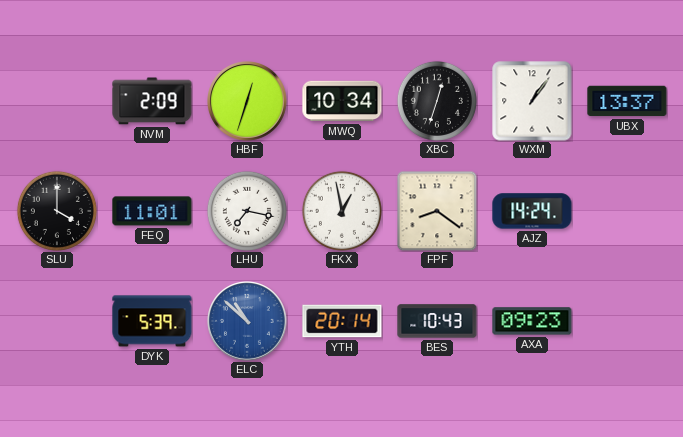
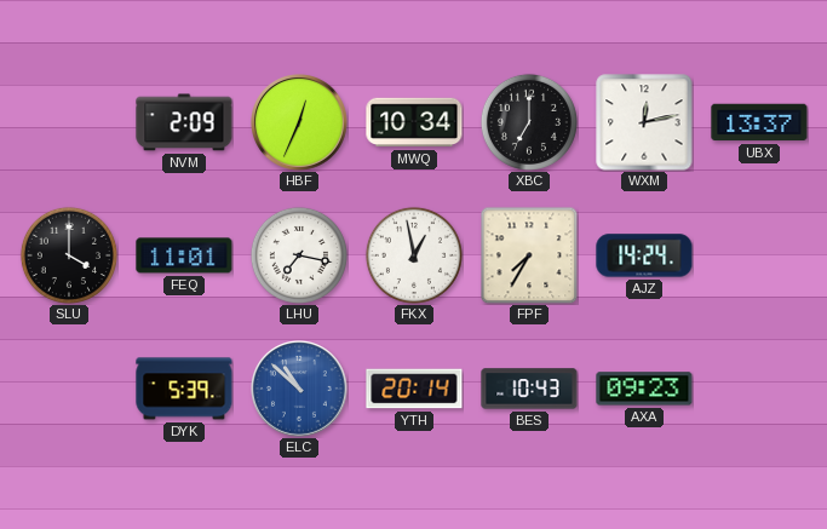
HBF: 12:33 -> 12:34
XBC: 12:33 -> 7:00
WXM: 1:06 -> 12:13
FPF: 8:21 -> 7:35
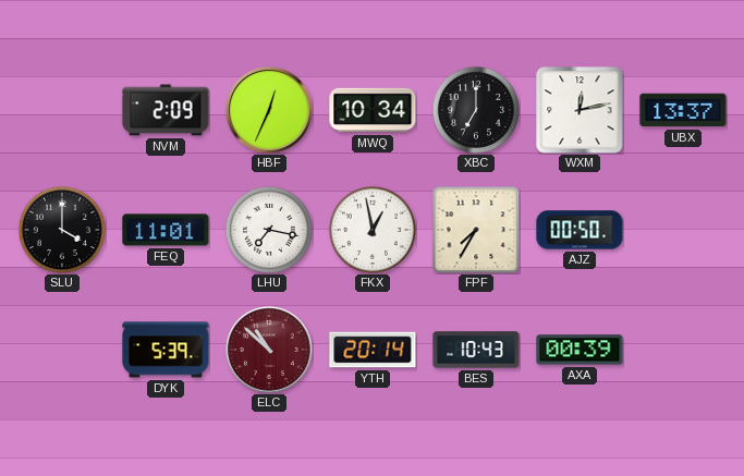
AJZ: 14:24 -> 00:50
ELC dial: blue -> burgundy
AXA: 09:23 -> 00:39
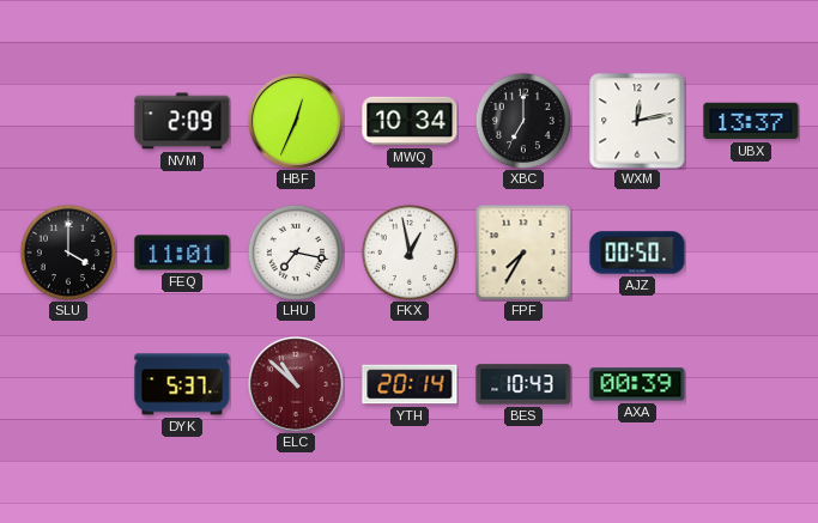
DYK: 5:39 -> 5:37
